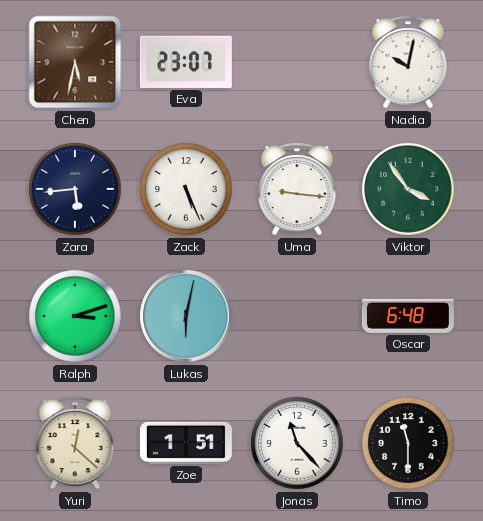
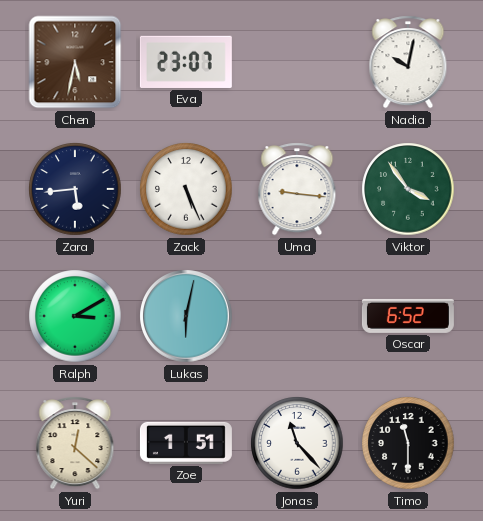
Ralph: 3:12 -> 3:10
Oscar: 6:48 -> 6:52
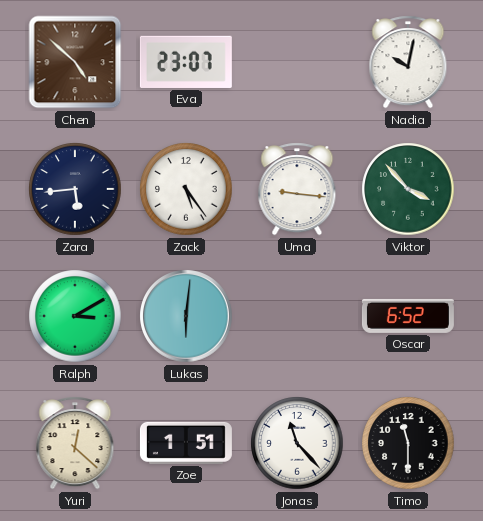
Chen: 5:32 -> 4:52
Zack: 5:26 -> 5:24
Viktor: 3:54 -> 3:53
Lukas: 6:02 -> 6:01
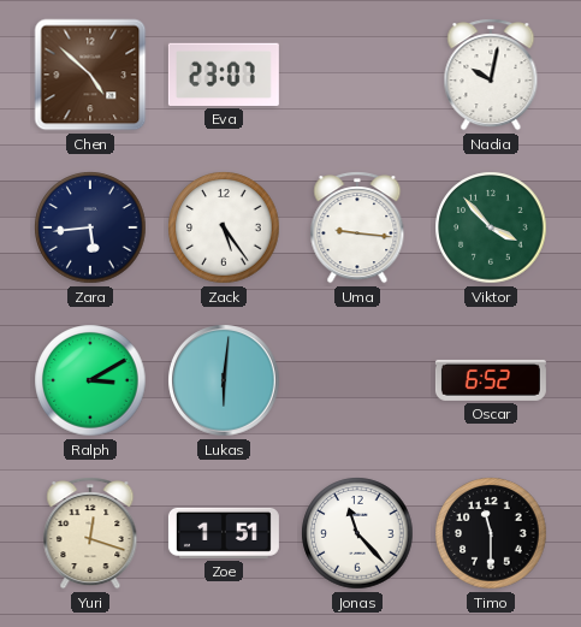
Yuri: 12:22 -> 12:18
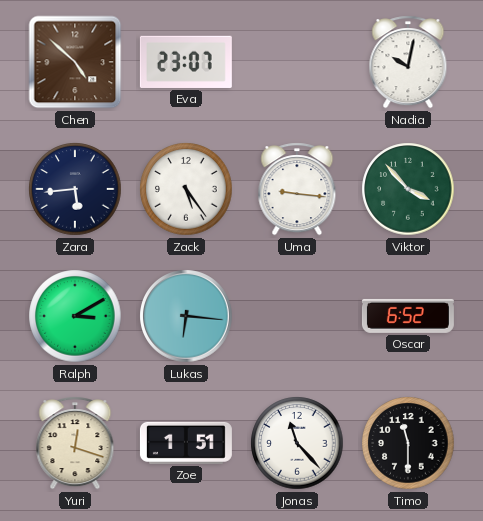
Lukas: 6:01 -> 6:16
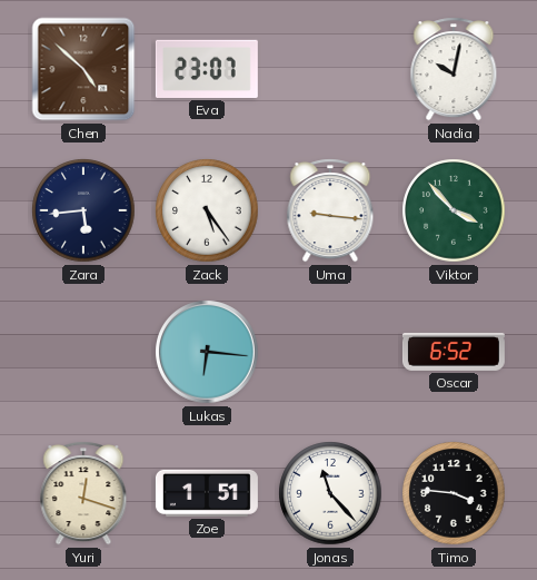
Ralph: 3:10 -> none
Timo: 11:30 -> 3:46
